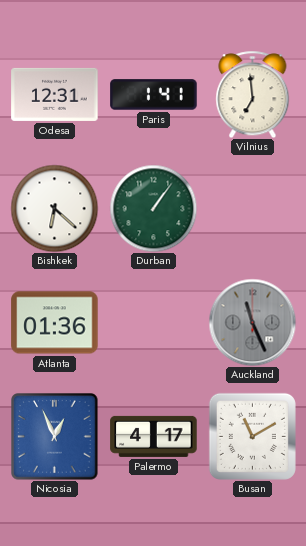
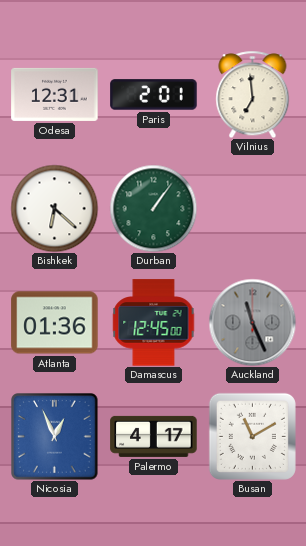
Paris: 1:41 -> 2:01
Damascus: none -> 12:45
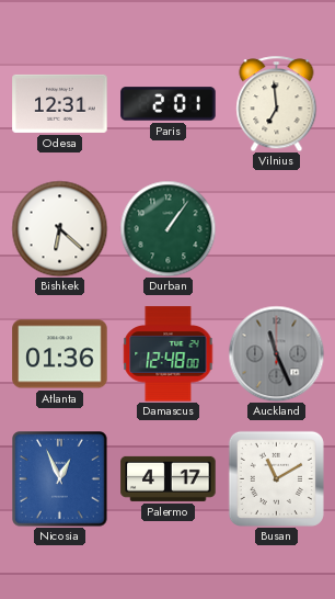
Damascus: 12:45 -> 12:48
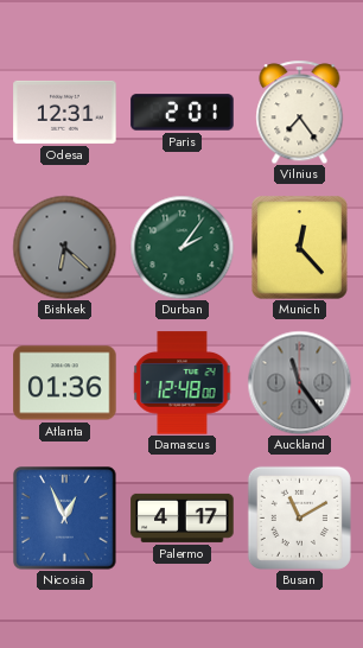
Vilnius: 6:59 -> 7:24
Bishkek dial: white -> grey
Durban: 1:06 -> 2:06
Munich: none -> 12:23
Auckland: 11:26 -> 11:24
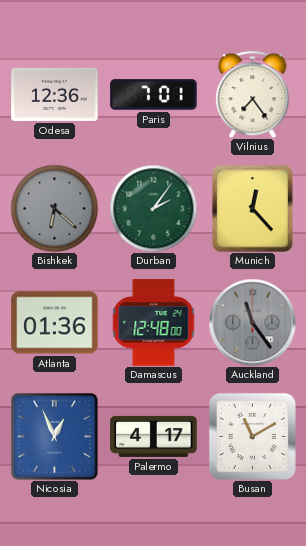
Odesa: 12:31 -> 12:36
Paris: 2:01 -> 7:01
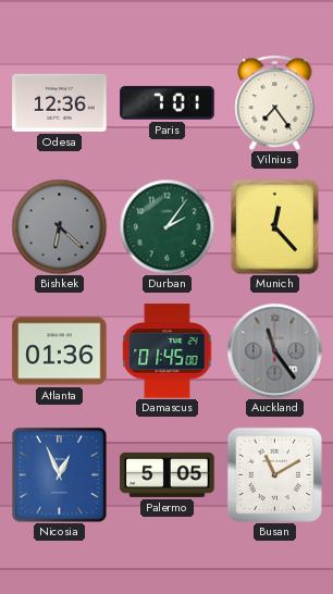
Damascus: 12:48 -> 01:45
Palermo: 4:17 -> 5:05
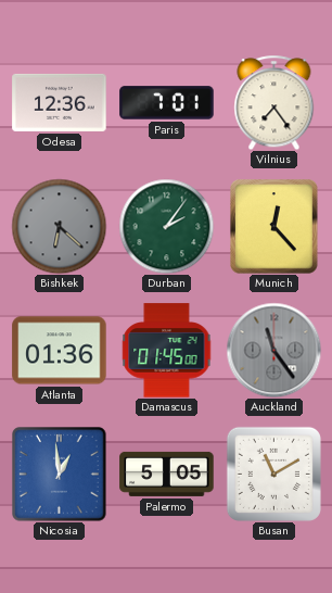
Nicosia: 12:56 -> 12:59
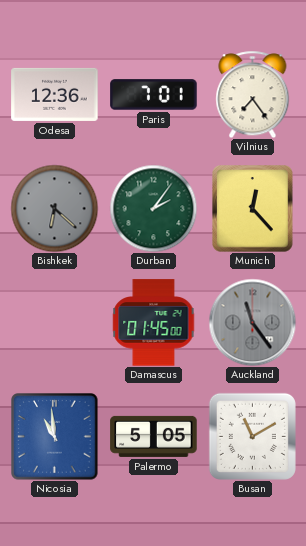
Atlanta: 01:36 -> none
Nicosia: 12:59 -> 10:59
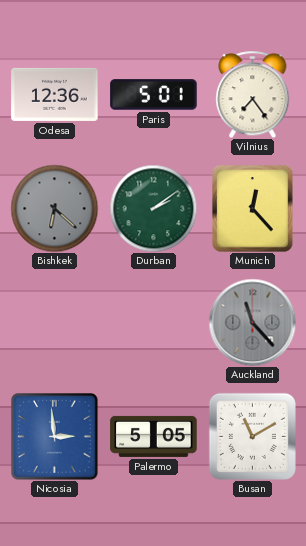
Paris: 7:01 -> 5:01
Durban: 2:06 -> 2:09
Damascus: 01:45 -> none
Auckland: 11:24 -> 11:23
Nicosia: 10:59 -> 2:59
